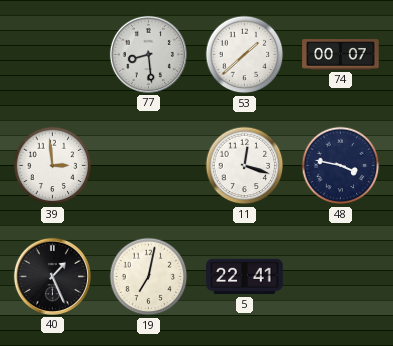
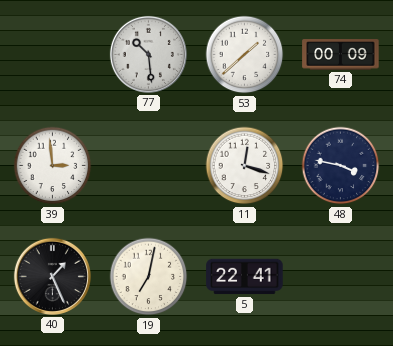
77: 8:29 -> 10:29
74: 00:07 -> 00:09
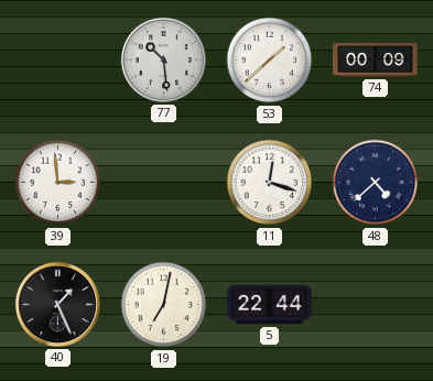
48: 3:47 -> 4:38
5: 22:41 -> 22:44
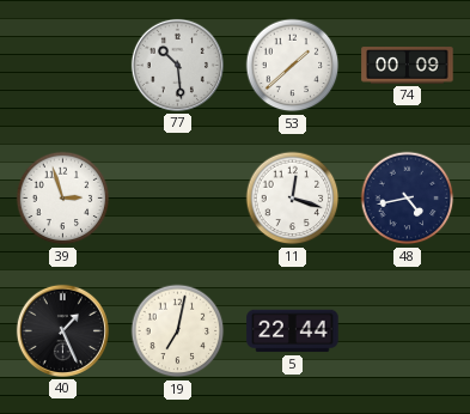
39: 2:59 -> 2:57
48: 4:38 -> 4:43
